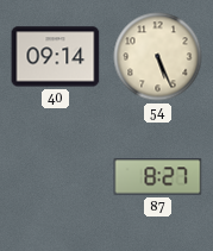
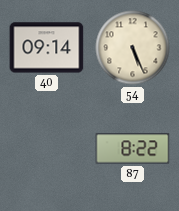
87: 8:27 -> 8:22
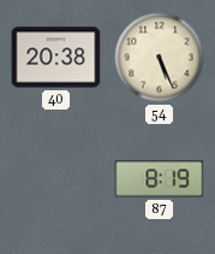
40: 09:14 -> 20:38
87: 8:22 -> 8:19
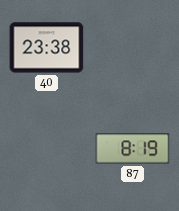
40: 20:38 -> 23:38
54: 5:26 -> none
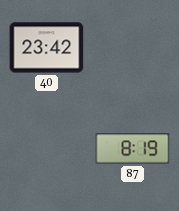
40: 23:38 -> 23:42
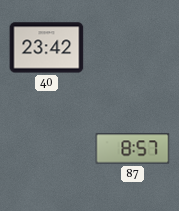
87: 8:19 -> 8:57
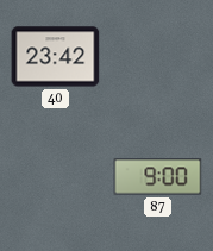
87: 8:57 -> 9:00
